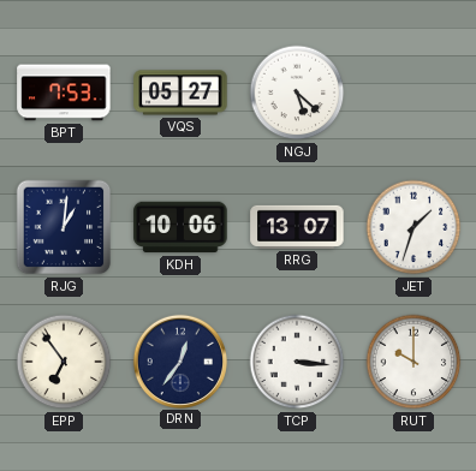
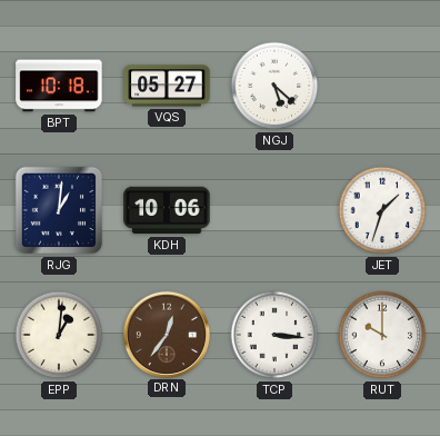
BPT: 7:53 -> 10:18
RRG: 13:07 -> none
EPP: 6:54 -> 1:01
DRN dial: navy -> brown
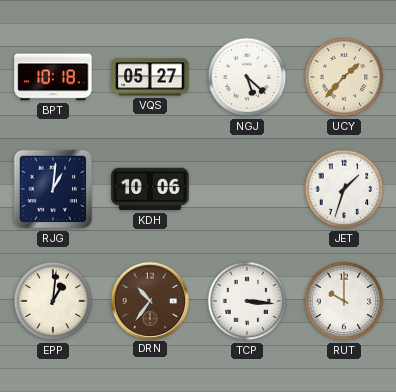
UCY: none -> 1:37
DRN: 12:36 -> 10:36
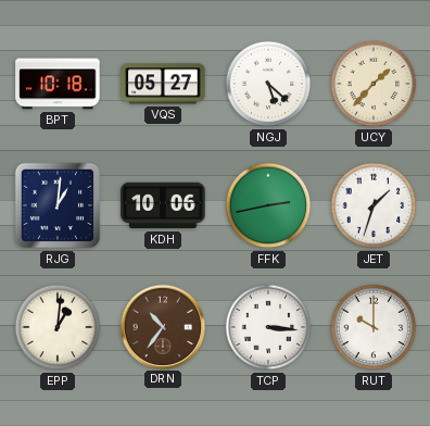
FFK: none -> 2:43
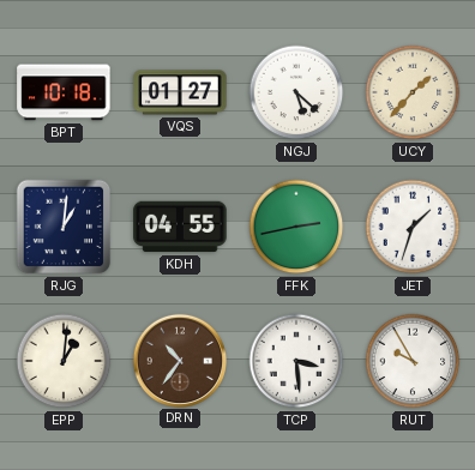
VQS: 05:27 -> 01:27
KDH: 10:06 -> 04:55
TCP: 3:16 -> 3:29
RUT: 10:00 -> 9:55
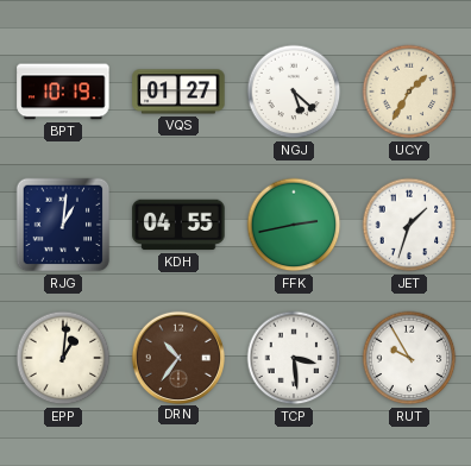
BPT: 10:18 -> 10:19
UCY: 1:37 -> 1:35
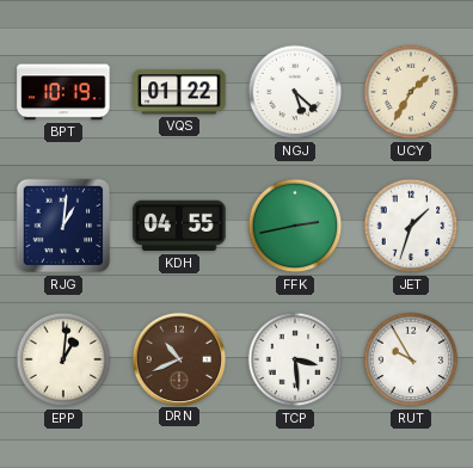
VQS: 01:27 -> 01:22
DRN: 10:36 -> 10:41
